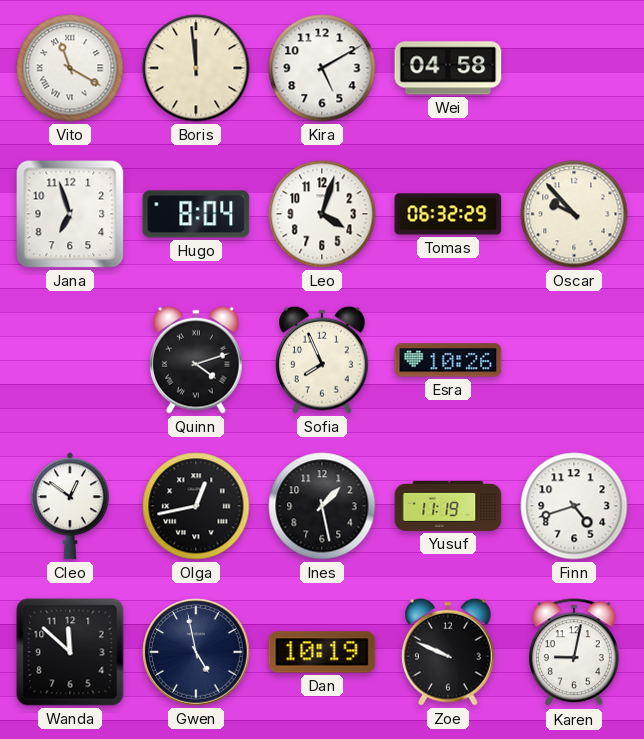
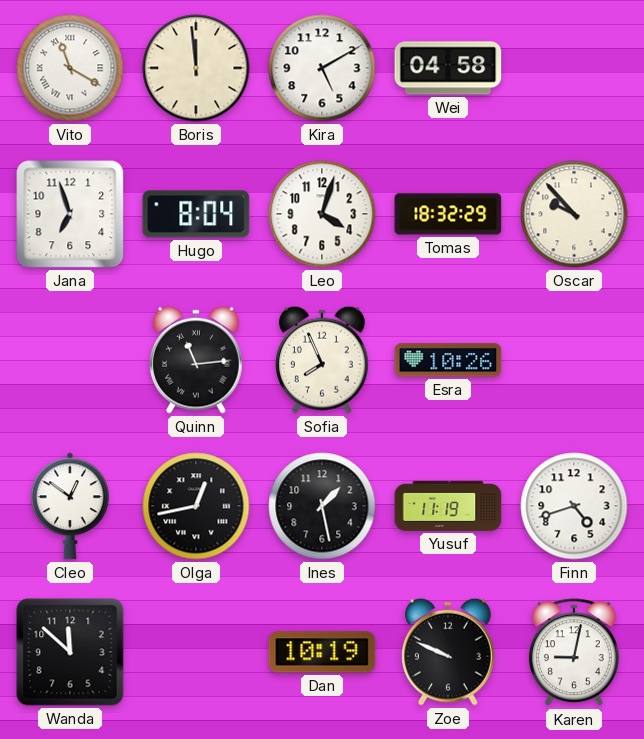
Tomas: 06:32 -> 18:32
Quinn: 4:12 -> 11:14
Gwen: 4:58 -> none
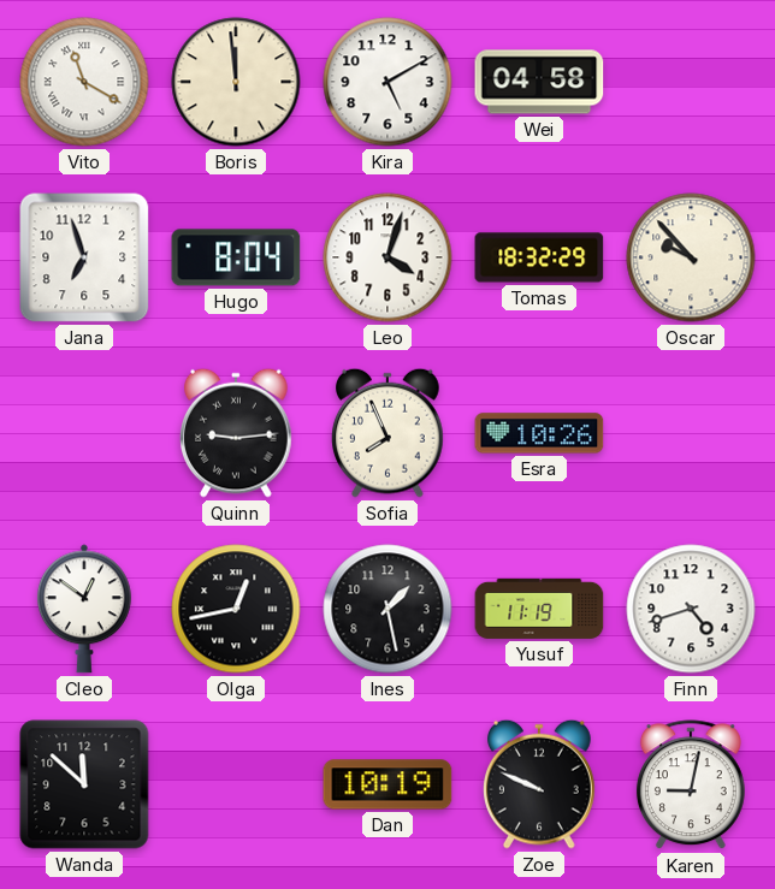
Quinn: 11:14 -> 9:14
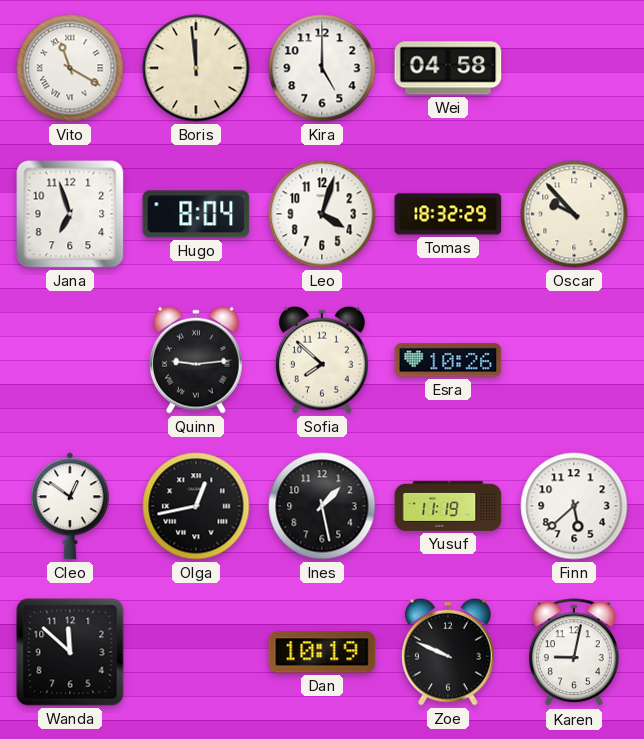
Kira: 5:10 -> 5:00
Sofia: 7:56 -> 7:52
Finn: 4:42 -> 5:38
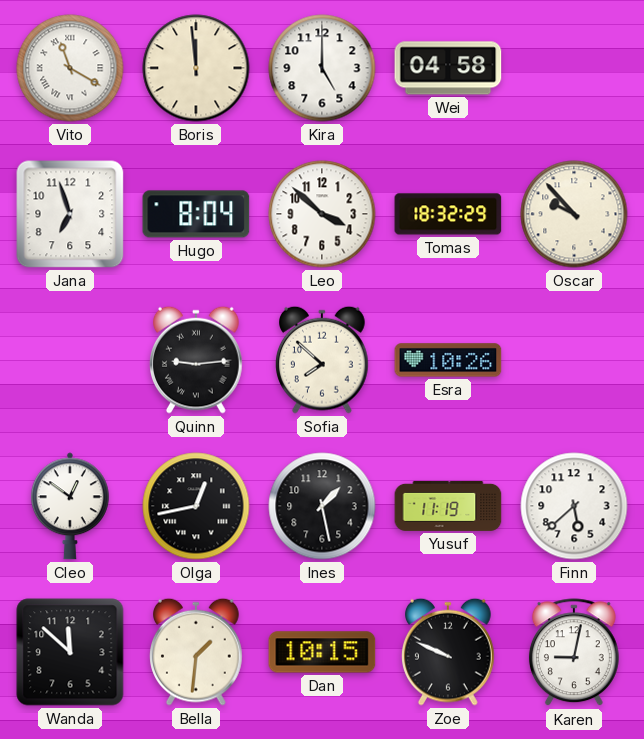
Leo: 4:03 -> 3:52
Bella: none -> 1:31
Dan: 10:19 -> 10:15
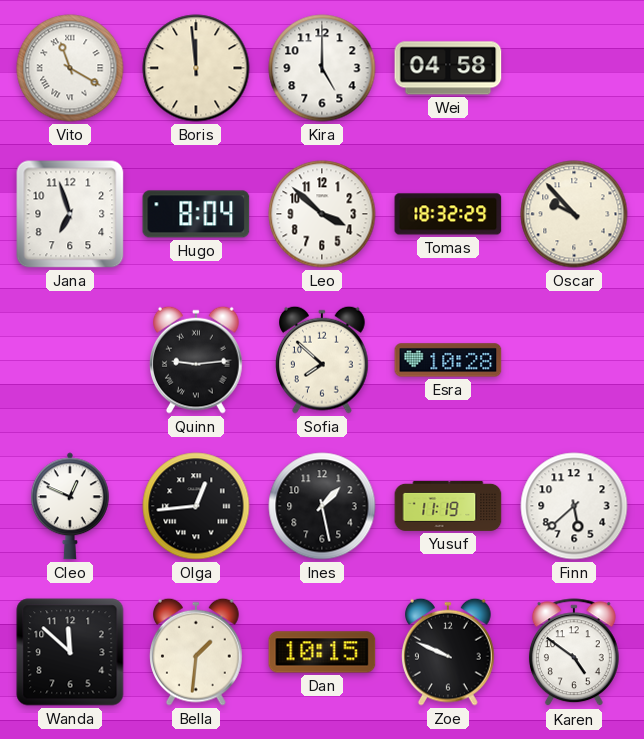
Esra: 10:26 -> 10:28
Cleo: 12:51 -> 12:49
Olga: 12:43 -> 12:44
Karen: 9:02 -> 4:51
